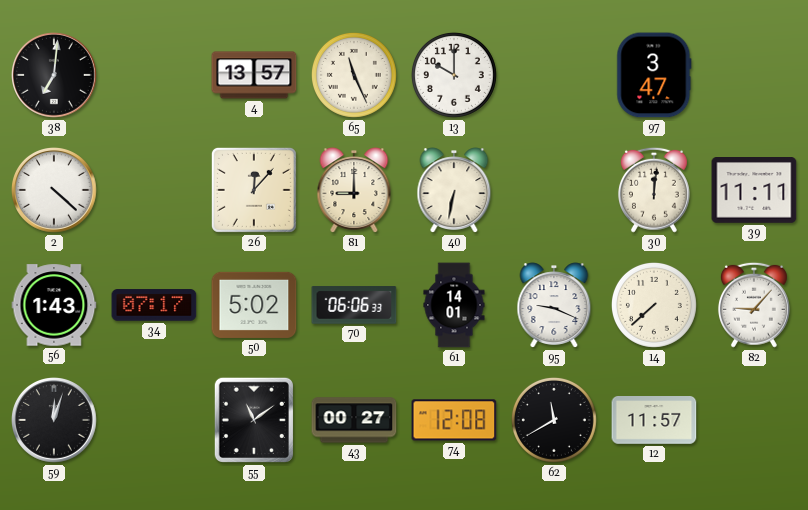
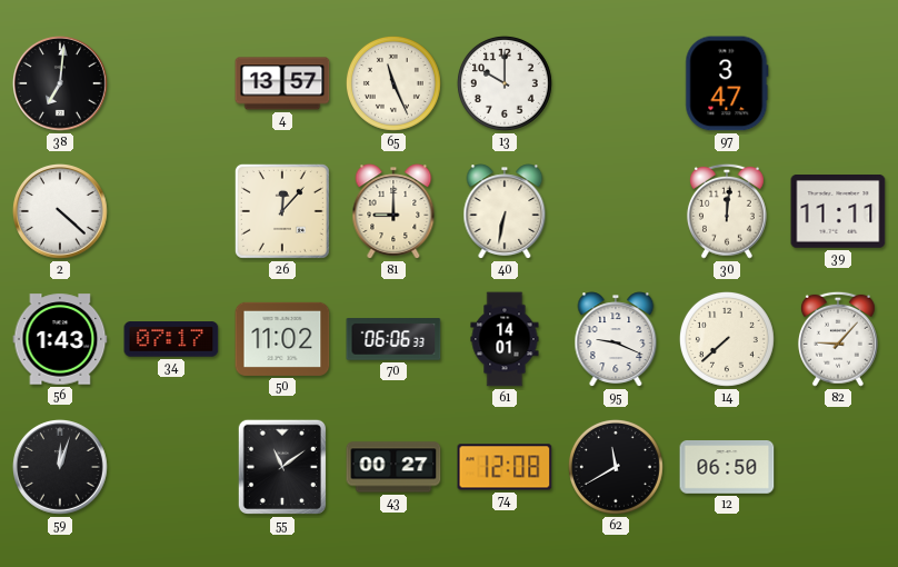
50: 5:02 -> 11:02
12: 11:57 -> 06:50
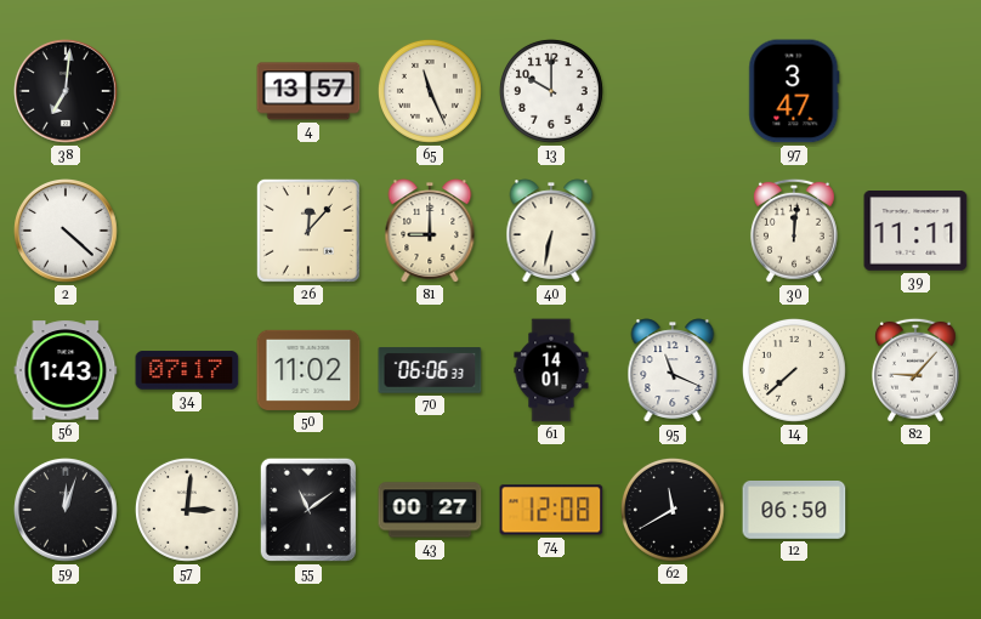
95: 9:19 -> 11:19
57: none -> 3:01
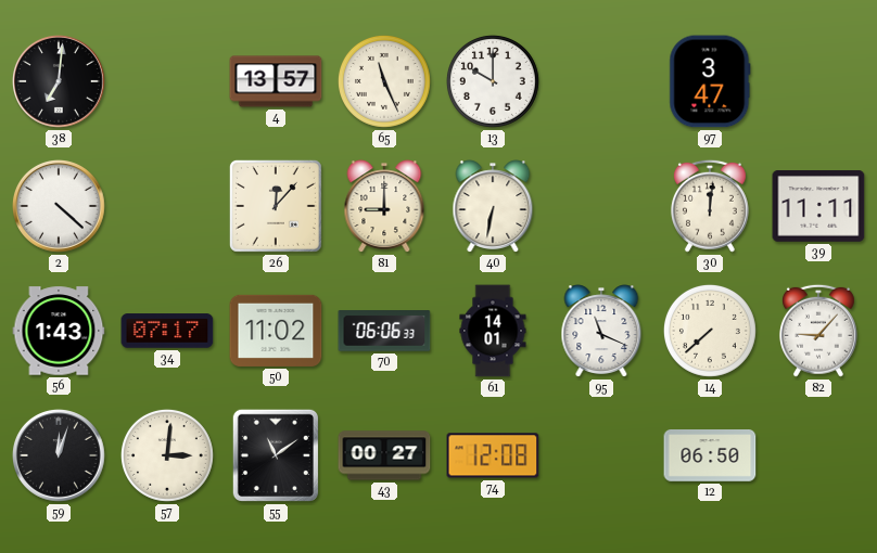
62: 11:40 -> none
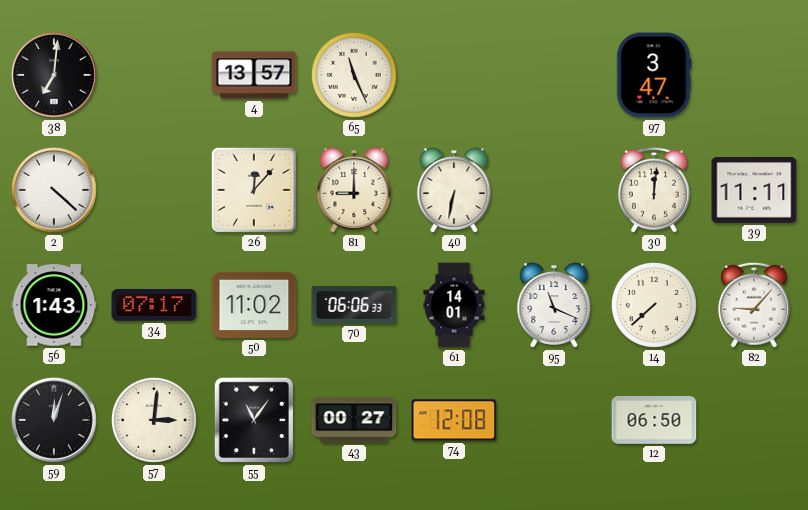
13: 10:00 -> none
55: 11:09 -> 11:06
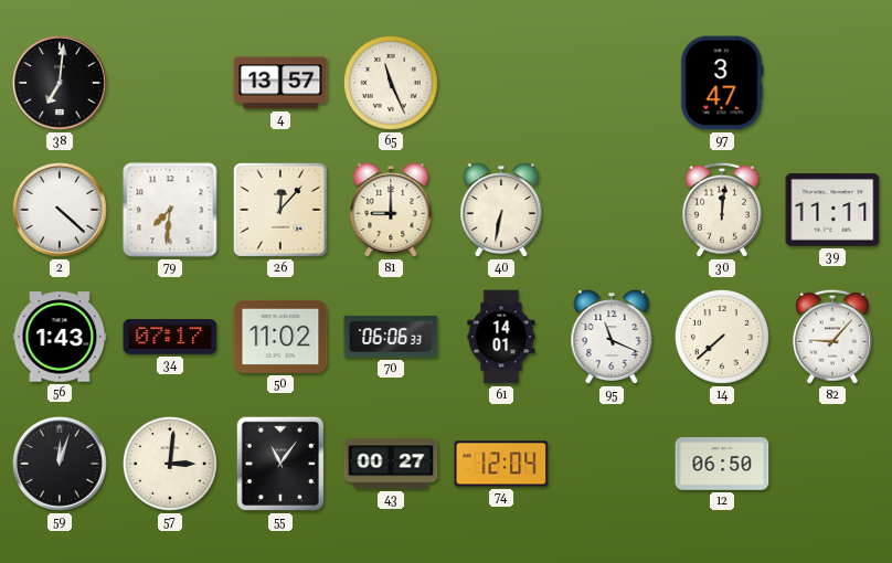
79: none -> 7:31
74: 12:08 -> 12:04
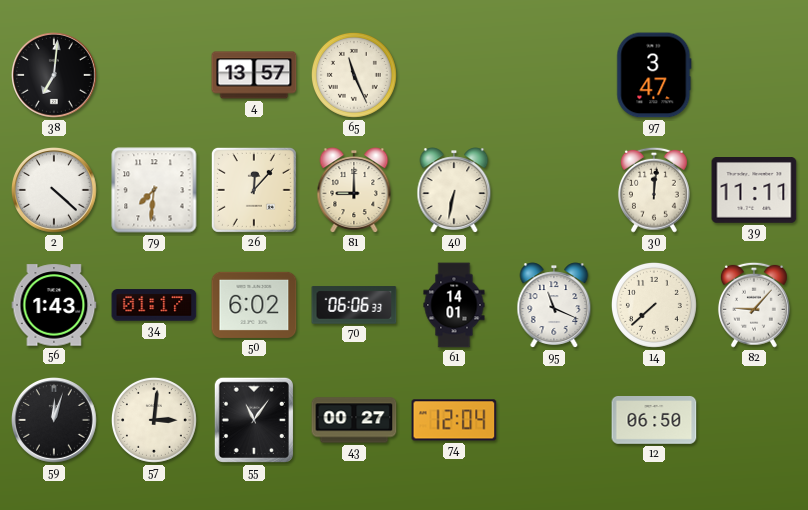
34: 07:17 -> 01:17
50: 11:02 -> 6:02
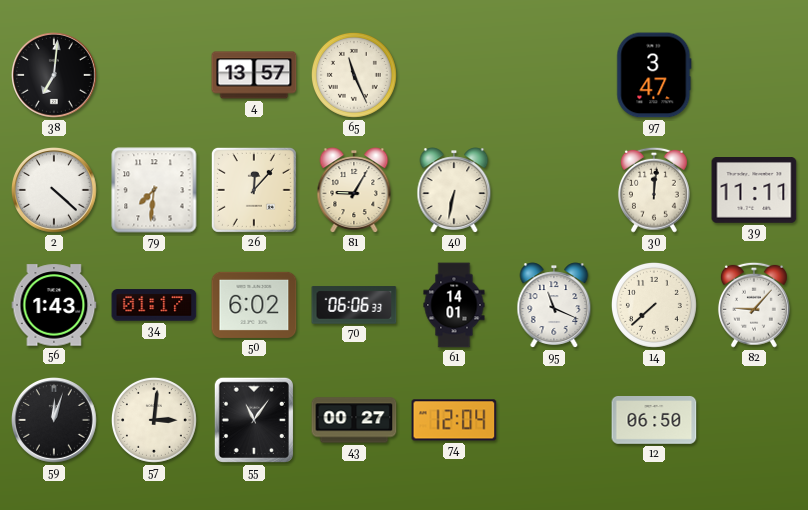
81: 9:00 -> 9:05
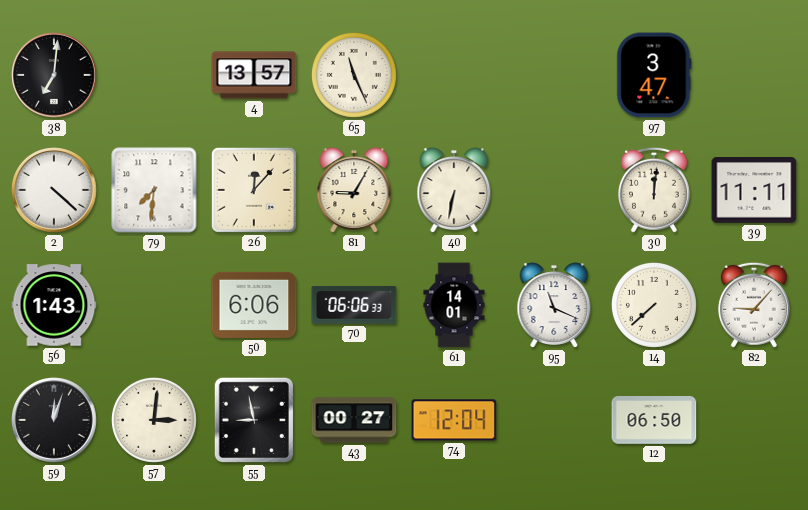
34: 01:17 -> none
50: 6:02 -> 6:06
55: 11:06 -> 8:58
